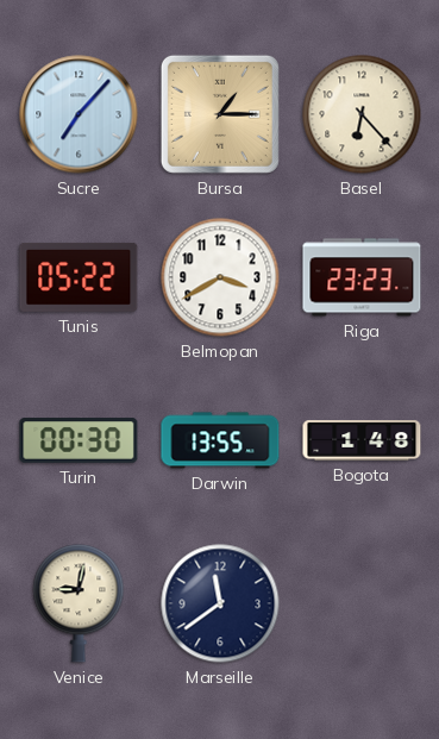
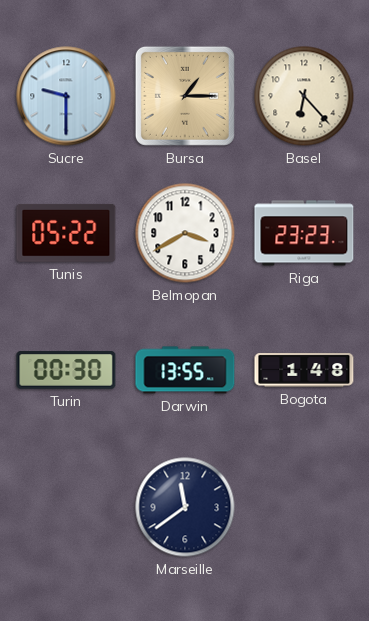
Sucre: 7:07 -> 9:30
Venice: 9:02 -> none
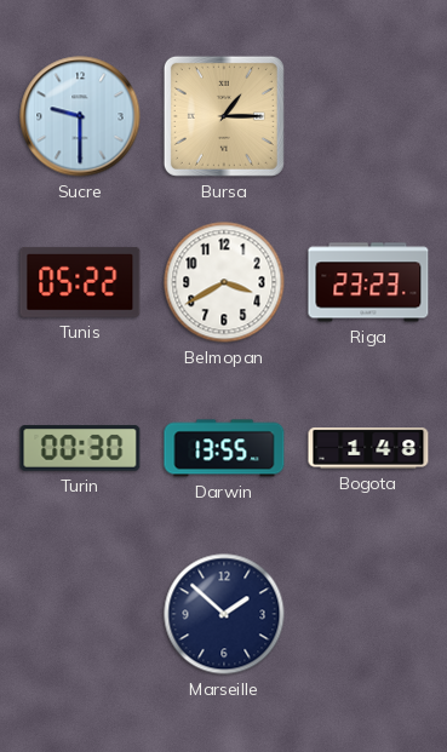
Basel: 6:23 -> none
Marseille: 11:39 -> 1:52
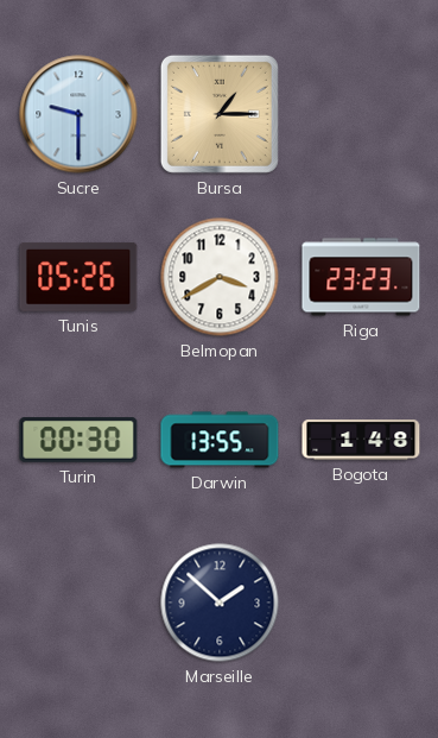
Tunis: 05:22 -> 05:26
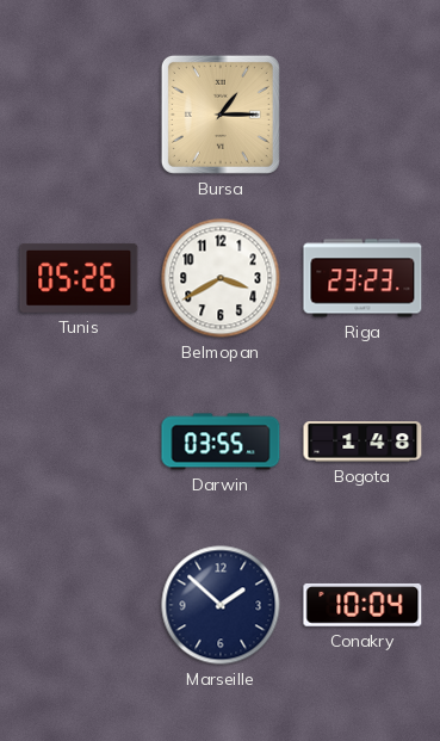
Sucre: 9:30 -> none
Turin: 00:30 -> none
Darwin: 13:55 -> 03:55
Conakry: none -> 10:04
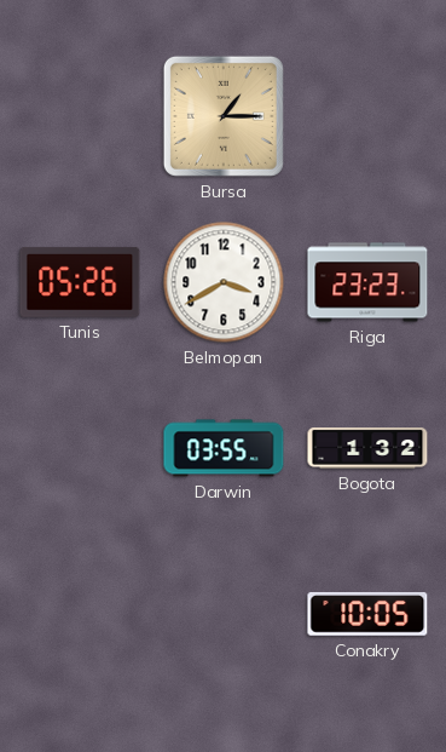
Bogota: 1:48 -> 1:32
Marseille: 1:52 -> none
Conakry: 10:04 -> 10:05
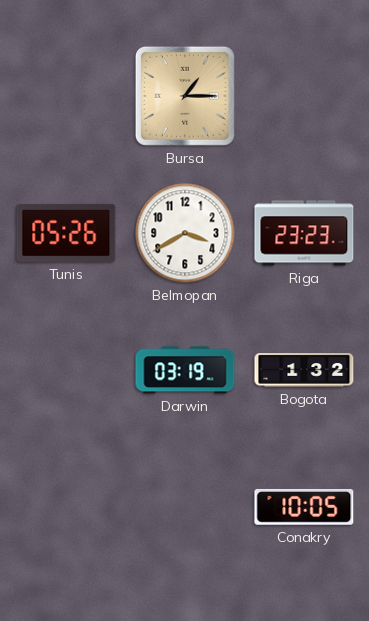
Darwin: 03:55 -> 03:19
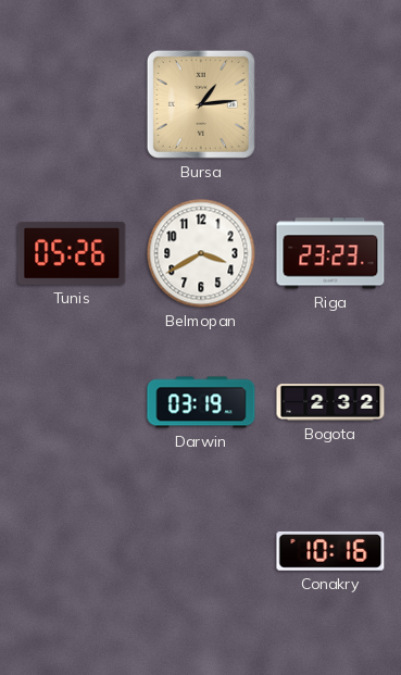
Bursa: 1:15 -> 1:14
Bogota: 1:32 -> 2:32
Conakry: 10:05 -> 10:16
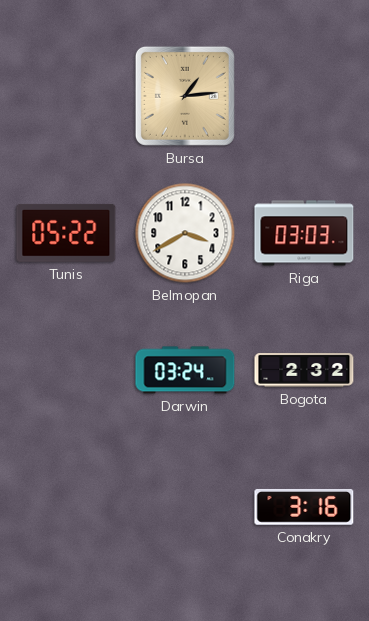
Tunis: 05:26 -> 05:22
Riga: 23:23 -> 03:03
Darwin: 03:19 -> 03:24
Conakry: 10:16 -> 3:16
